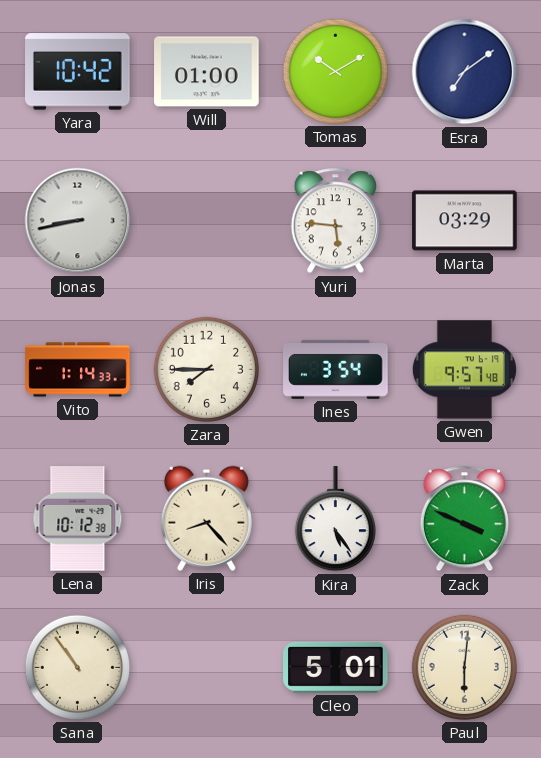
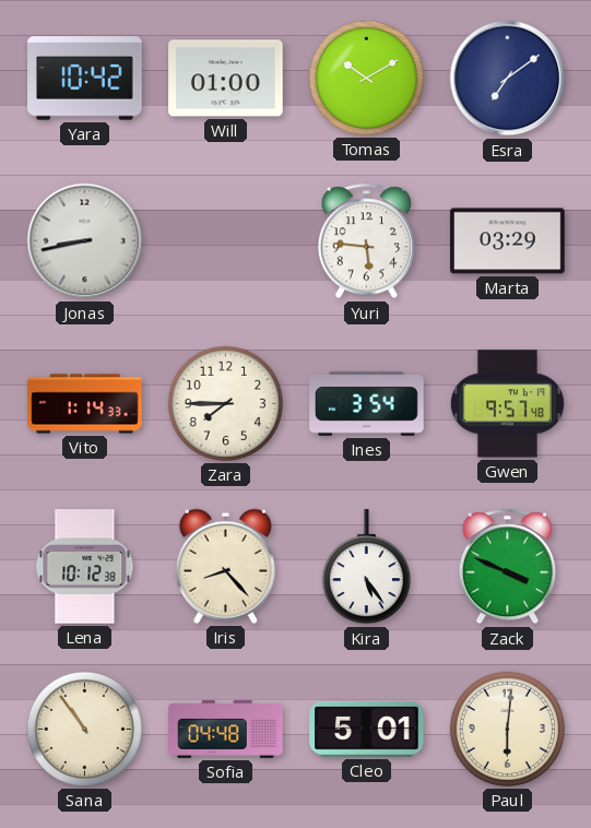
Sofia: none -> 04:48
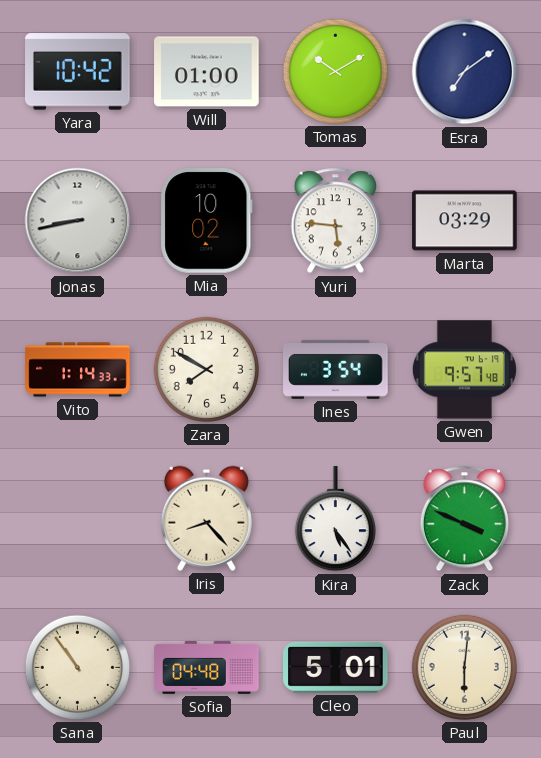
Mia: none -> 10:02
Zara: 7:45 -> 7:50
Lena: 10:12 -> none
